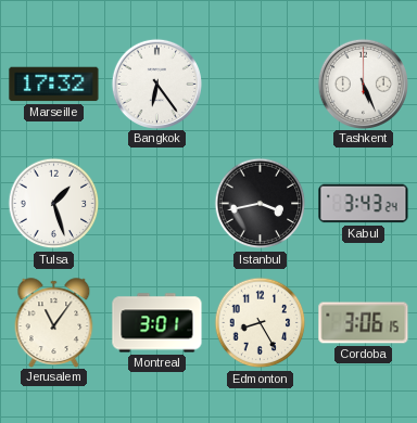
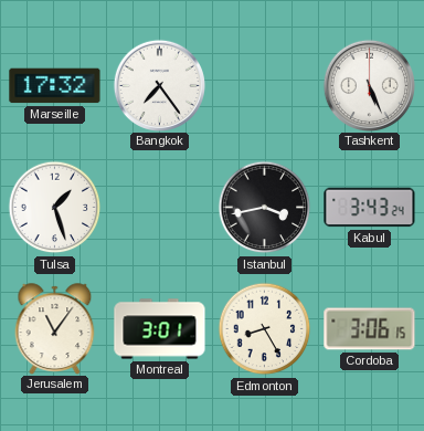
Bangkok: 6:24 -> 7:24
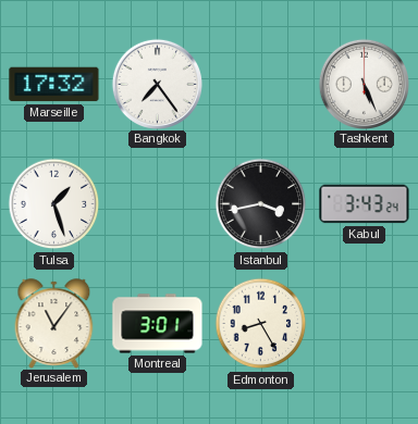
Cordoba: 3:06 -> none
